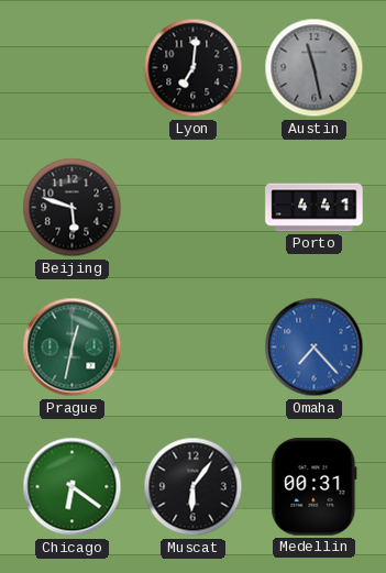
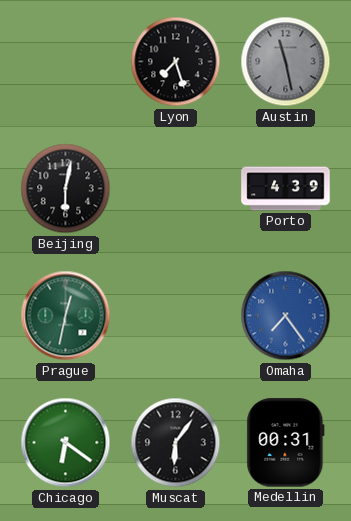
Lyon: 7:01 -> 7:27
Beijing: 5:48 -> 6:02
Porto: 4:41 -> 4:39
Omaha: 7:23 -> 7:24
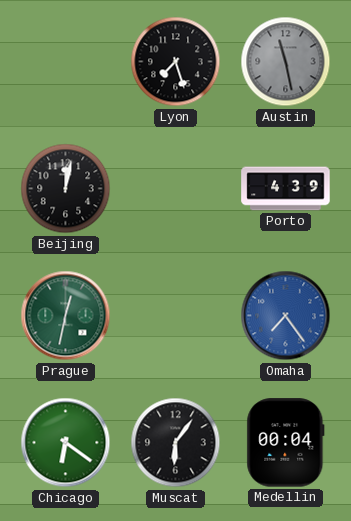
Beijing: 6:02 -> 12:02
Medellin: 00:31 -> 00:04
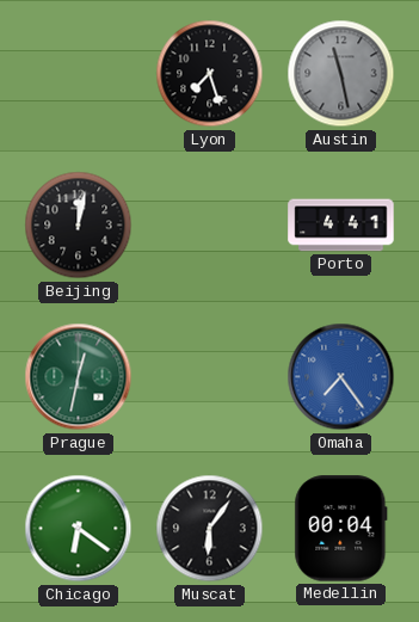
Porto: 4:39 -> 4:41
